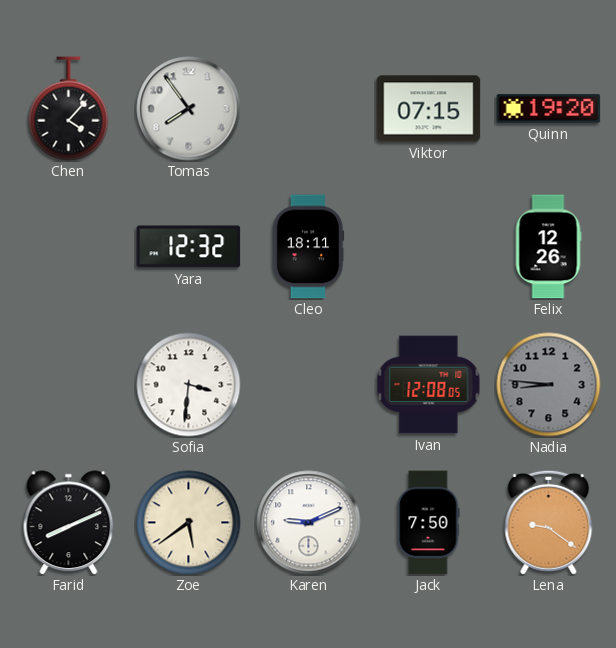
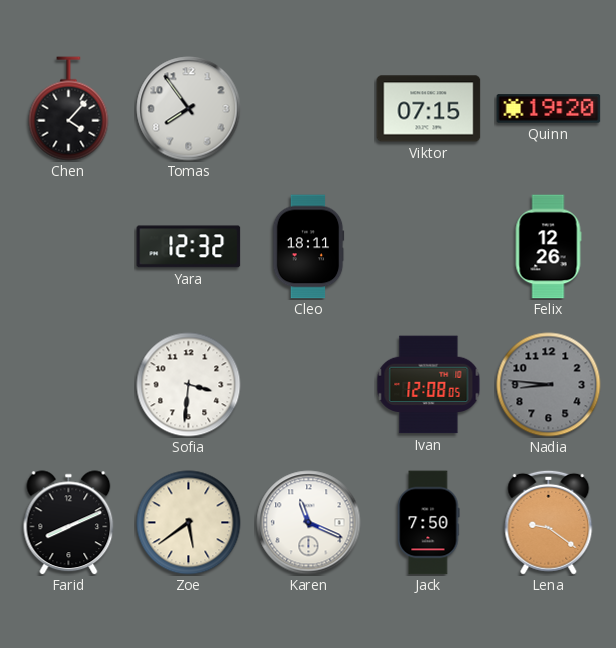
Karen: 9:11 -> 11:19
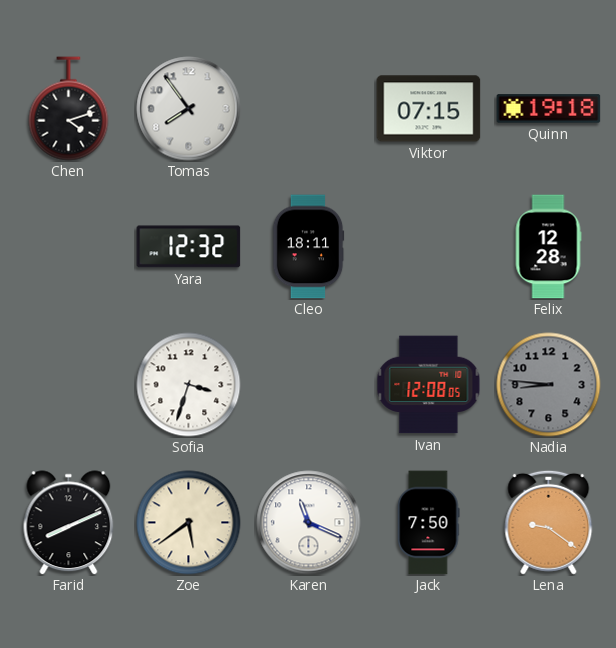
Chen: 4:07 -> 4:12
Quinn: 19:20 -> 19:18
Felix: 12:26 -> 12:28
Sofia: 3:31 -> 3:33
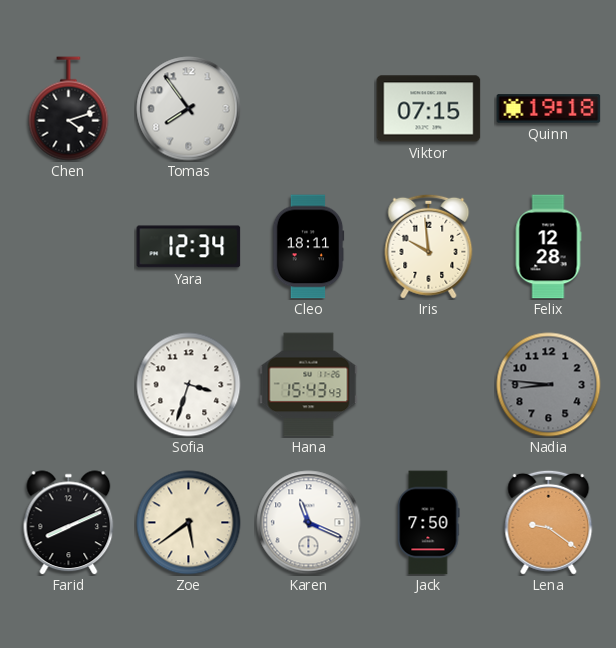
Yara: 12:32 -> 12:34
Iris: none -> 9:59
Hana: none -> 15:43
Ivan: 12:08 -> none
